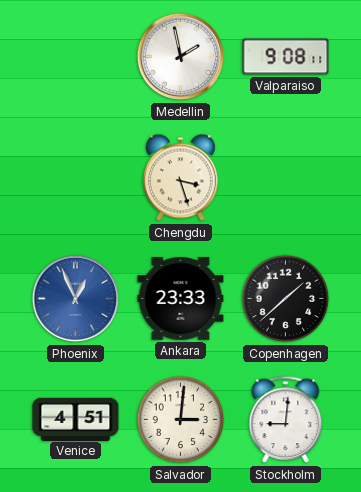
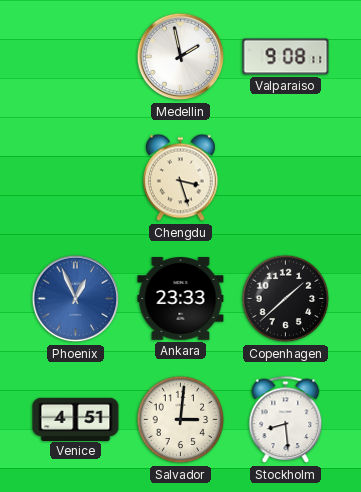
Stockholm: 9:01 -> 8:29
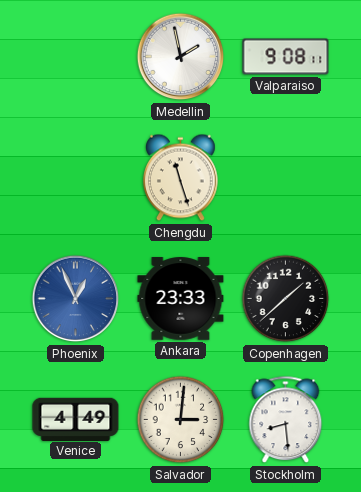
Chengdu: 3:27 -> 11:27
Venice: 4:51 -> 4:49
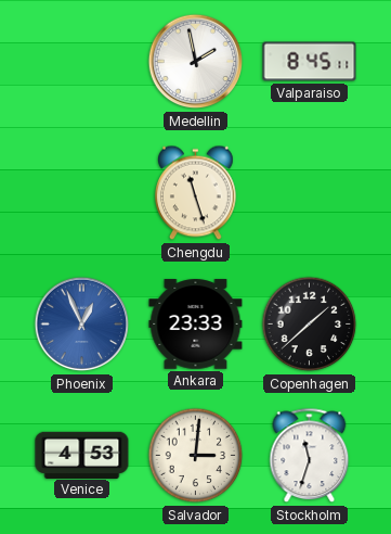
Valparaiso: 9:08 -> 8:45
Venice: 4:49 -> 4:53
Stockholm: 8:29 -> 11:33
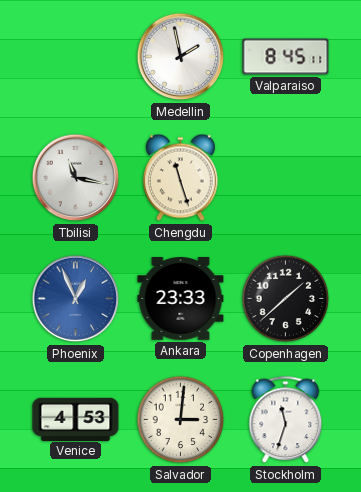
Tbilisi: none -> 11:17
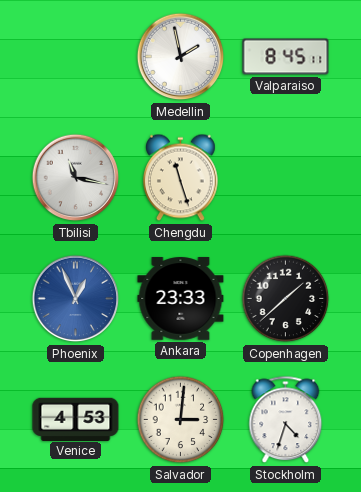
Stockholm: 11:33 -> 4:33
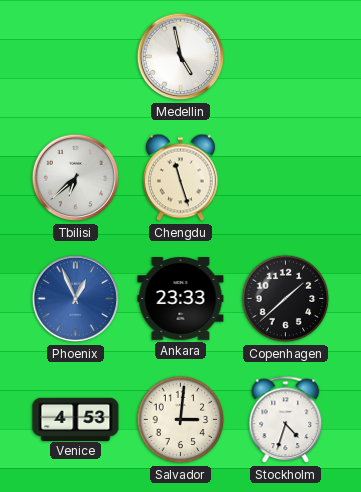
Medellin: 1:58 -> 4:58
Valparaiso: 8:45 -> none
Tbilisi: 11:17 -> 6:38
